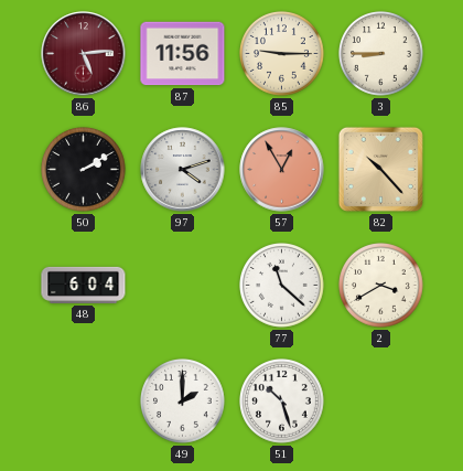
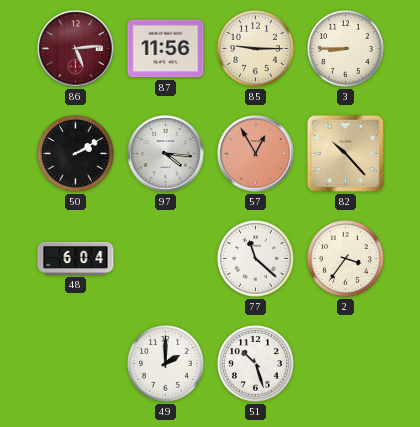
97: 4:12 -> 4:16
2: 3:40 -> 3:36
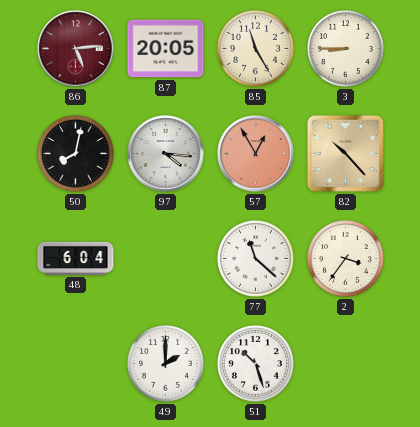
87: 11:56 -> 20:05
85: 9:15 -> 11:25
50: 2:10 -> 8:02
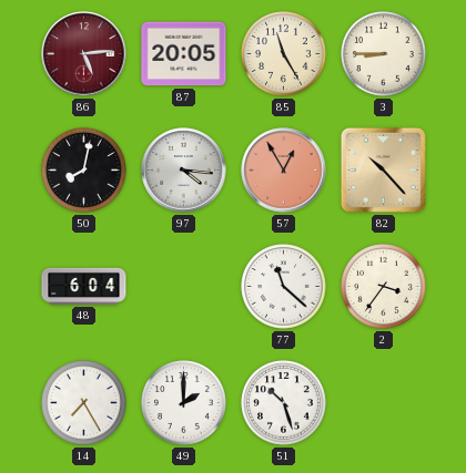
14: none -> 7:25
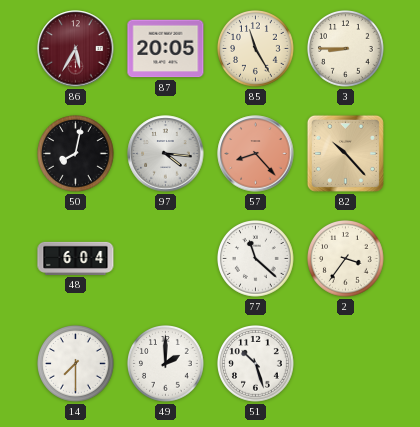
86: 5:14 -> 5:35
57: 12:55 -> 8:23
14: 7:25 -> 7:30
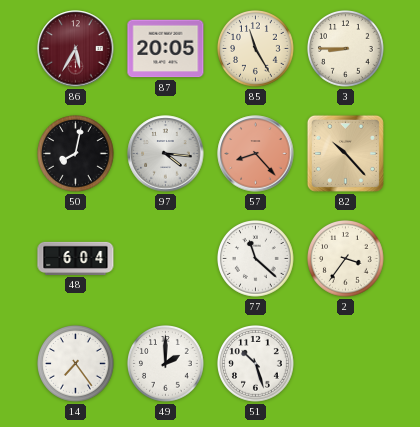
14: 7:30 -> 7:24
